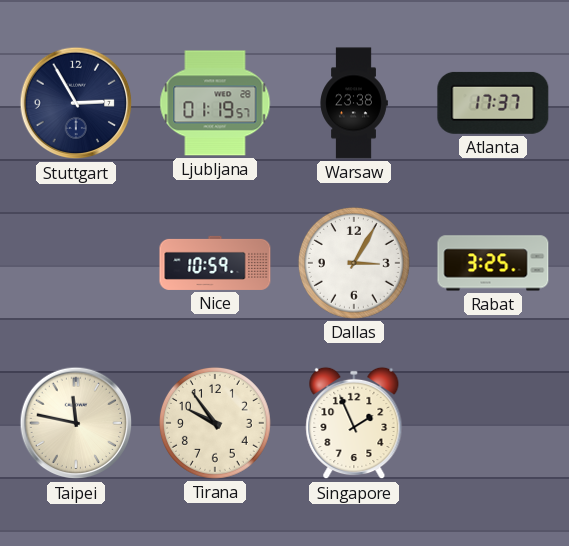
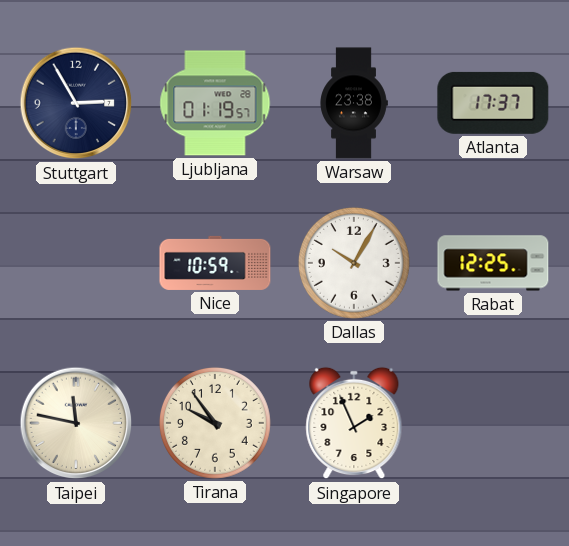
Dallas: 3:05 -> 10:05
Rabat: 3:25 -> 12:25
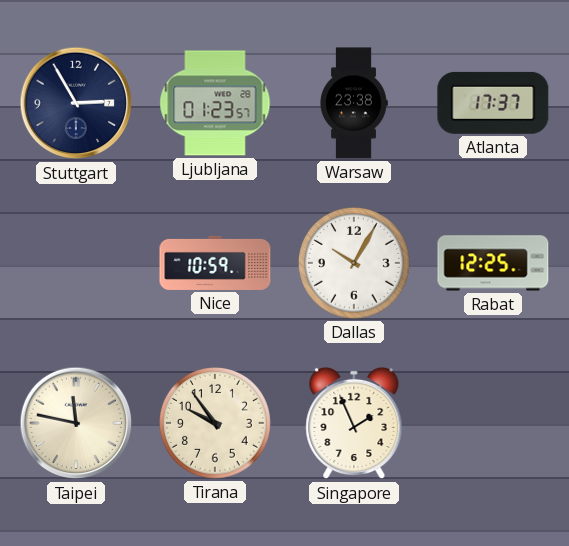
Ljubljana: 01:19 -> 01:23
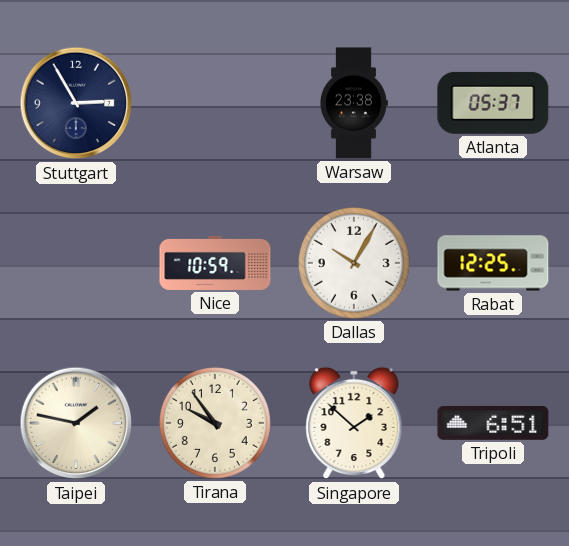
Ljubljana: 01:23 -> none
Atlanta: 17:37 -> 05:37
Taipei: 11:47 -> 1:47
Singapore: 1:56 -> 1:52
Tripoli: none -> 6:51
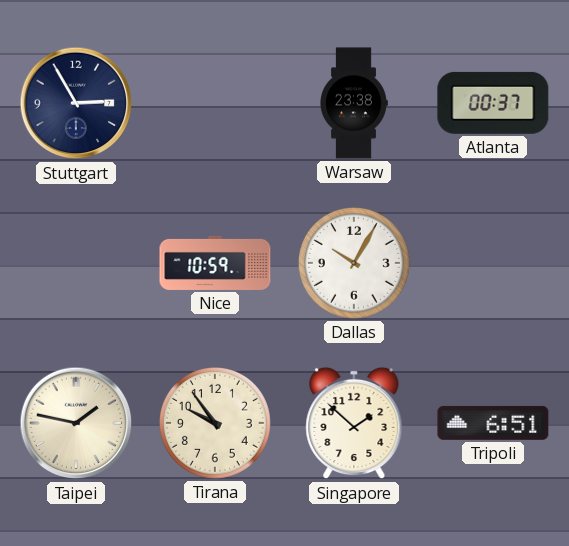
Atlanta: 05:37 -> 00:37
Rabat: 12:25 -> none
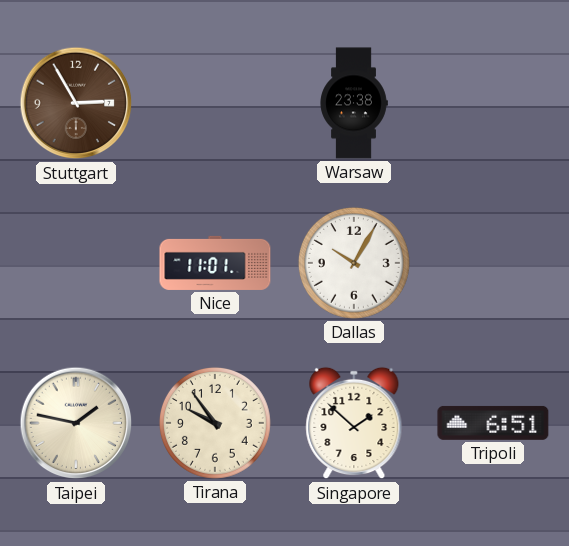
Stuttgart dial: navy -> brown
Atlanta: 00:37 -> none
Nice: 10:59 -> 11:01
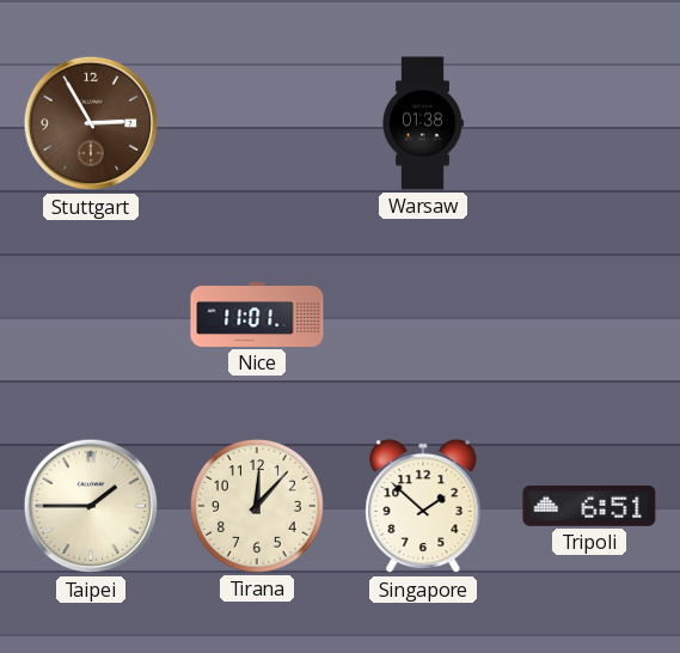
Warsaw: 23:38 -> 01:38
Dallas: 10:05 -> none
Taipei: 1:47 -> 1:45
Tirana: 9:54 -> 12:07
